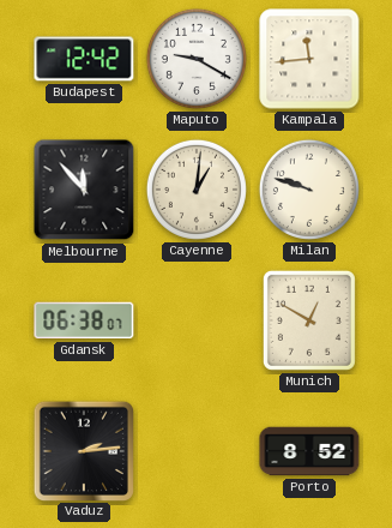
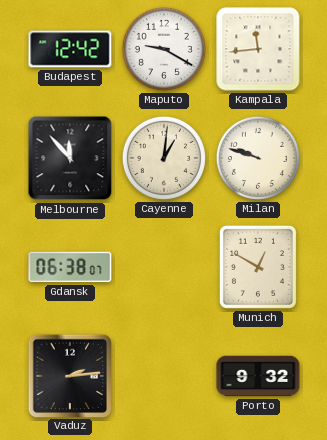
Porto: 8:52 -> 9:32
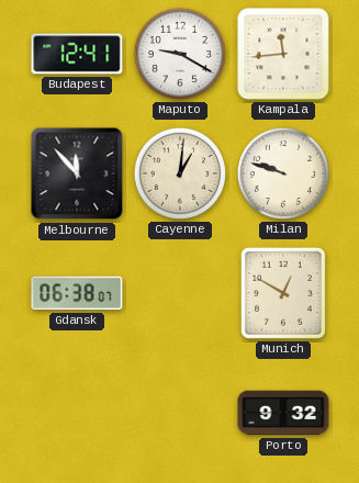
Budapest: 12:42 -> 12:41
Vaduz: 2:14 -> none
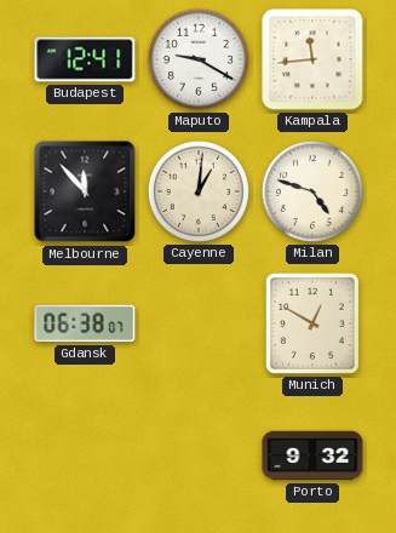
Milan: 9:48 -> 4:48
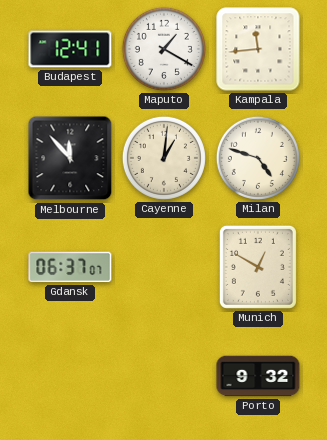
Maputo: 9:20 -> 1:20
Gdansk: 06:38 -> 06:37
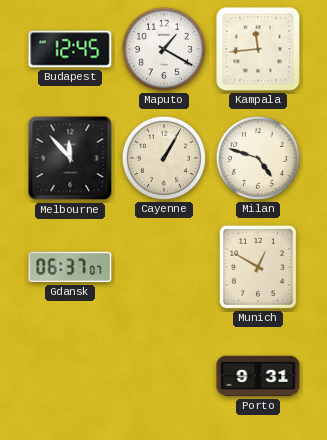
Budapest: 12:41 -> 12:45
Cayenne: 1:01 -> 1:05
Porto: 9:32 -> 9:31
